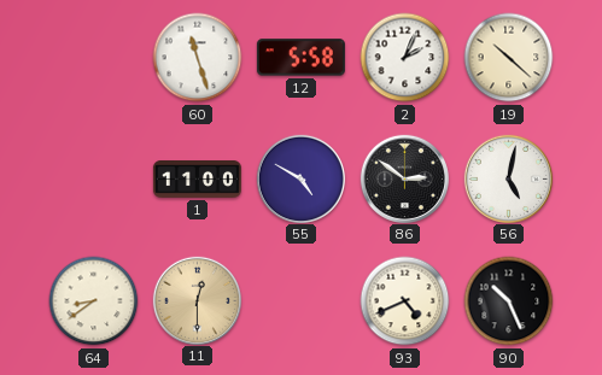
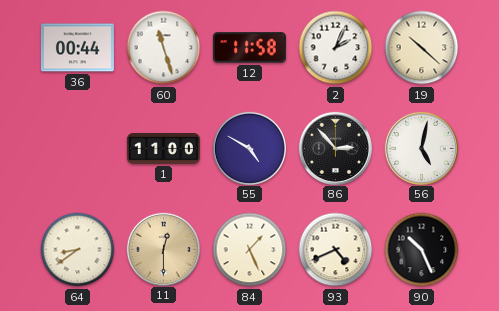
36: none -> 00:44
12: 5:58 -> 11:58
86: 2:51 -> 2:53
84: none -> 1:26
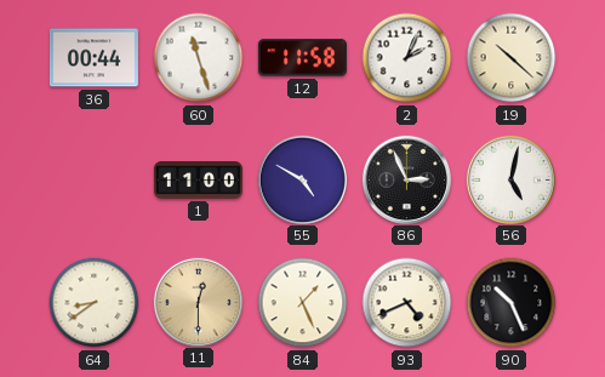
86: 2:53 -> 2:56
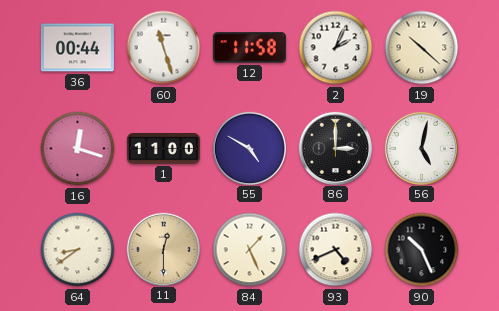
16: none -> 12:18
86: 2:56 -> 3:00
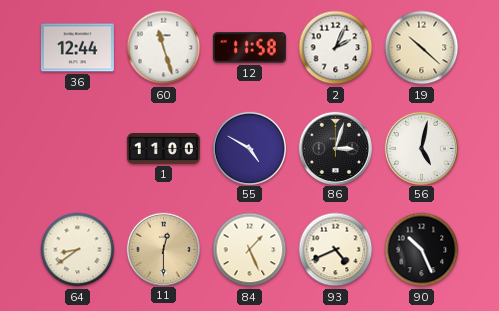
36: 00:44 -> 12:44
16: 12:18 -> none
86: 3:00 -> 3:03
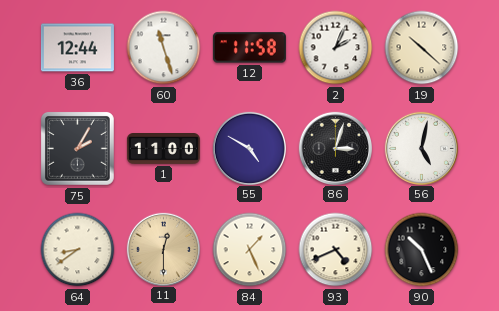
75: none -> 2:05
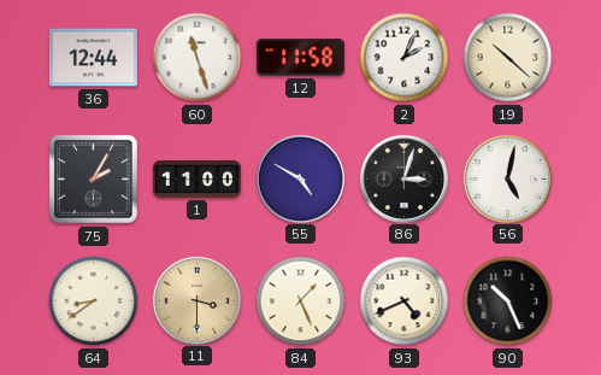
11: 12:30 -> 3:30
